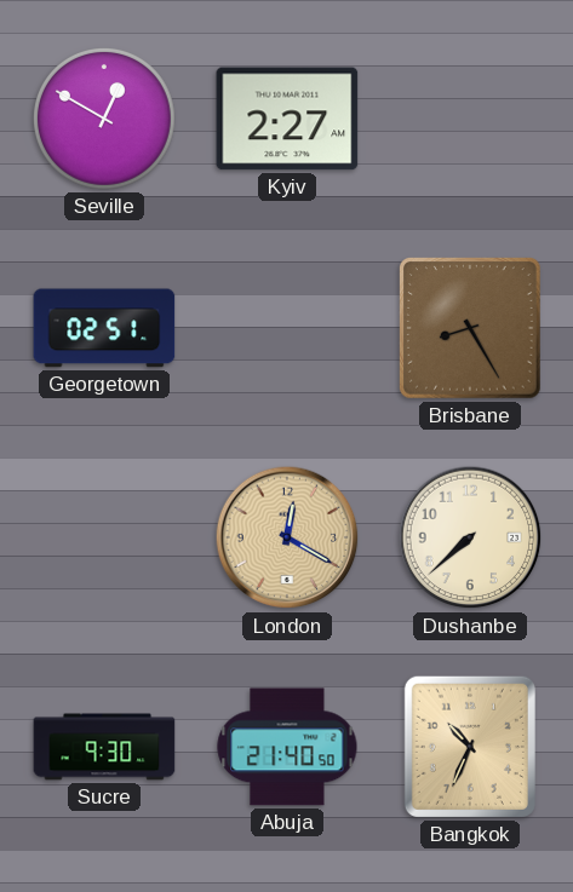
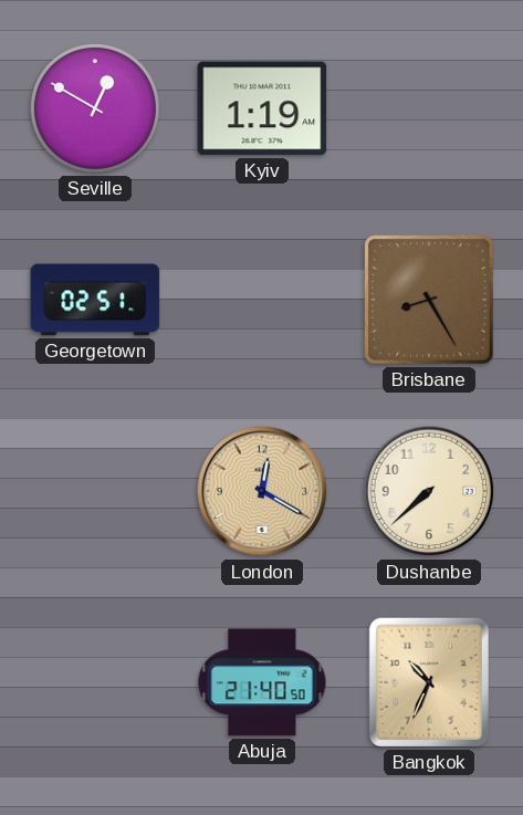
Kyiv: 2:27 -> 1:19
Sucre: 9:30 -> none
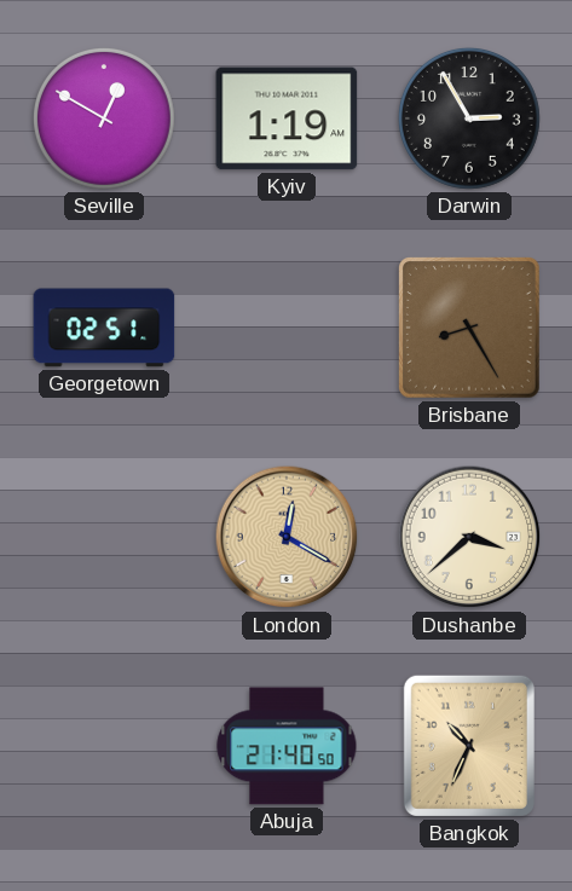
Darwin: none -> 2:55
Dushanbe: 7:38 -> 3:38
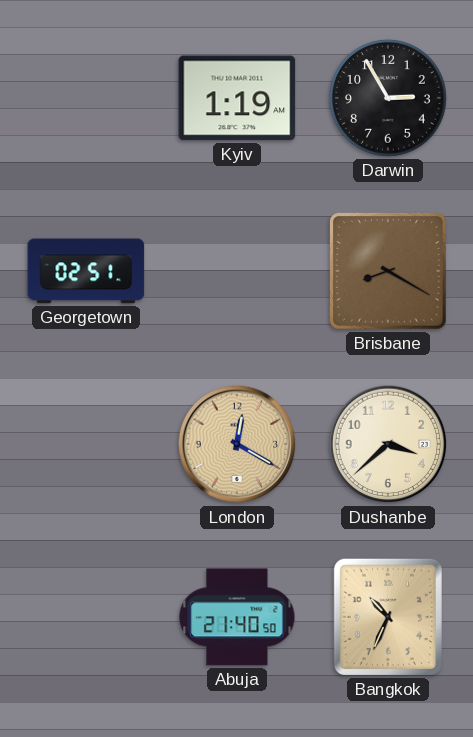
Seville: 12:50 -> none
Brisbane: 8:25 -> 8:20
